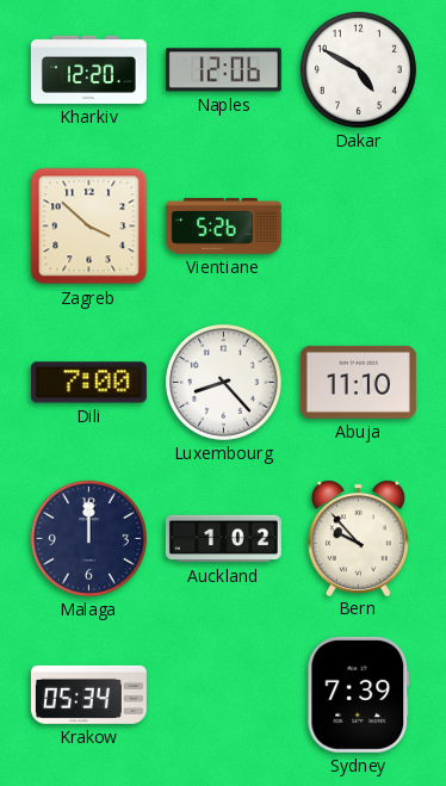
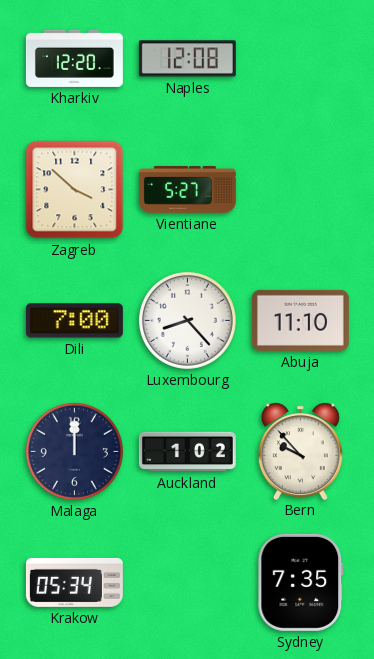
Naples: 12:06 -> 12:08
Dakar: 4:50 -> none
Vientiane: 5:26 -> 5:27
Sydney: 7:39 -> 7:35
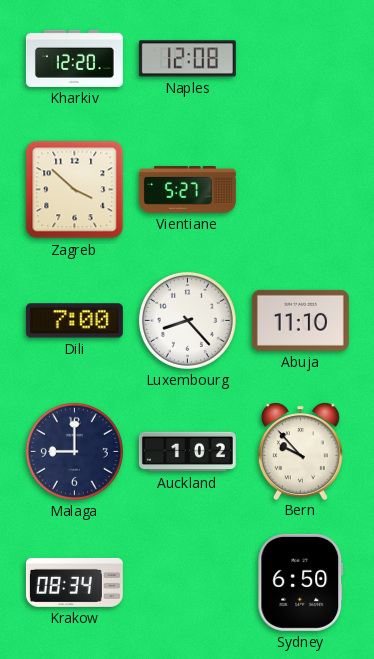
Malaga: 12:00 -> 9:00
Krakow: 05:34 -> 08:34
Sydney: 7:35 -> 6:50
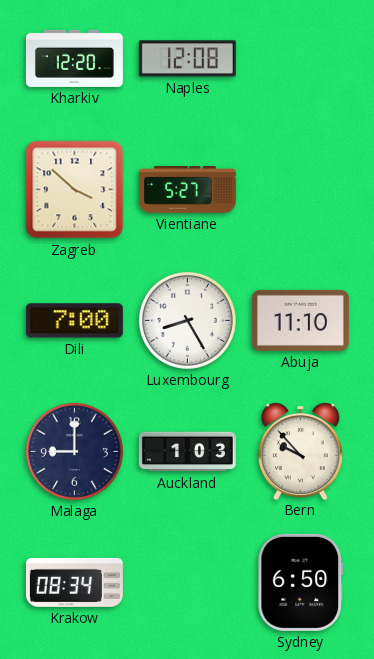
Luxembourg: 8:23 -> 8:25
Auckland: 1:02 -> 1:03
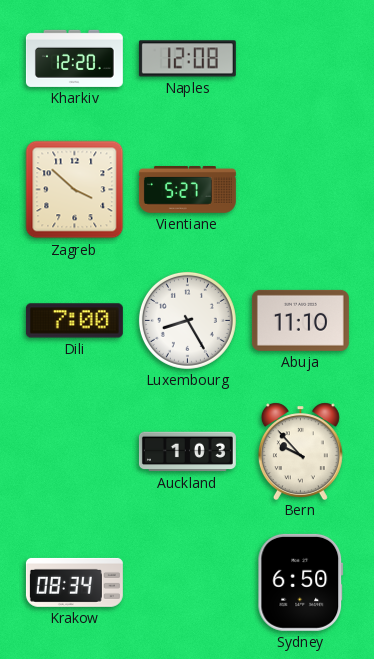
Malaga: 9:00 -> none
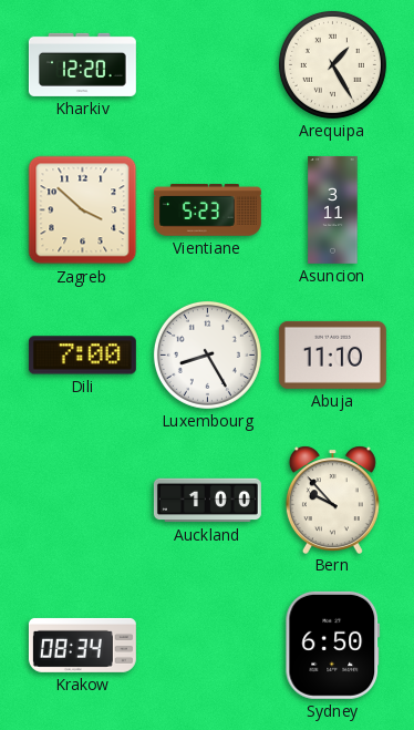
Naples: 12:08 -> none
Arequipa: none -> 1:25
Vientiane: 5:27 -> 5:23
Asuncion: none -> 3:11
Auckland: 1:03 -> 1:00
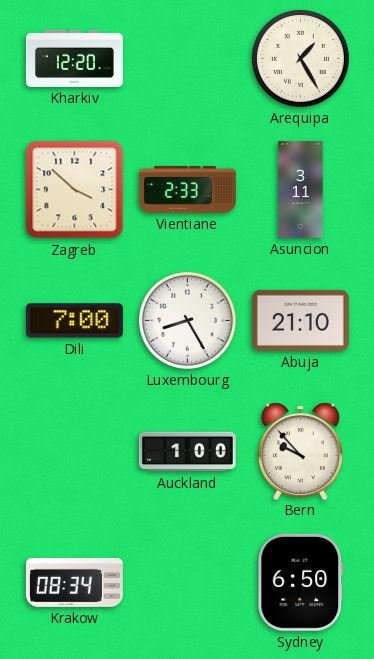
Vientiane: 5:23 -> 2:33
Abuja: 11:10 -> 21:10
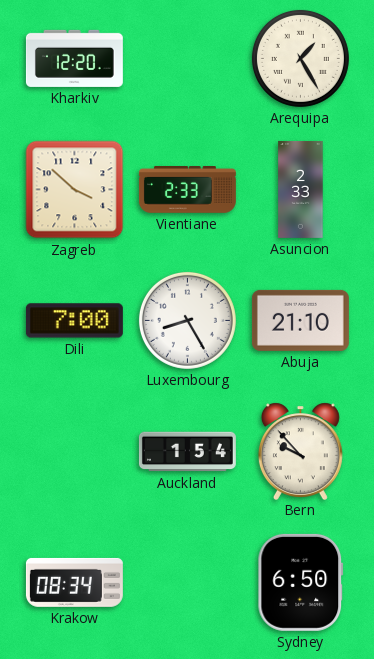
Asuncion: 3:11 -> 2:33
Auckland: 1:00 -> 1:54
